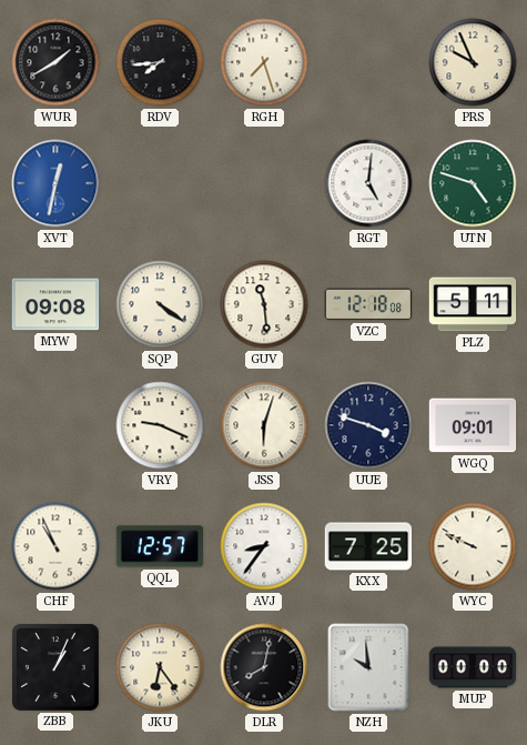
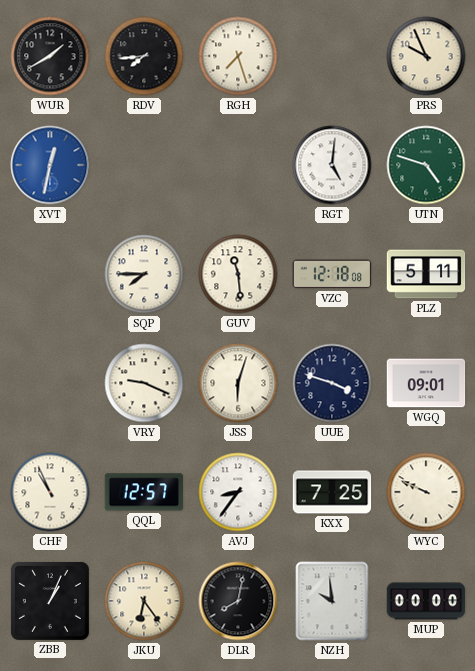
MYW: 09:08 -> none
SQP: 4:21 -> 7:45
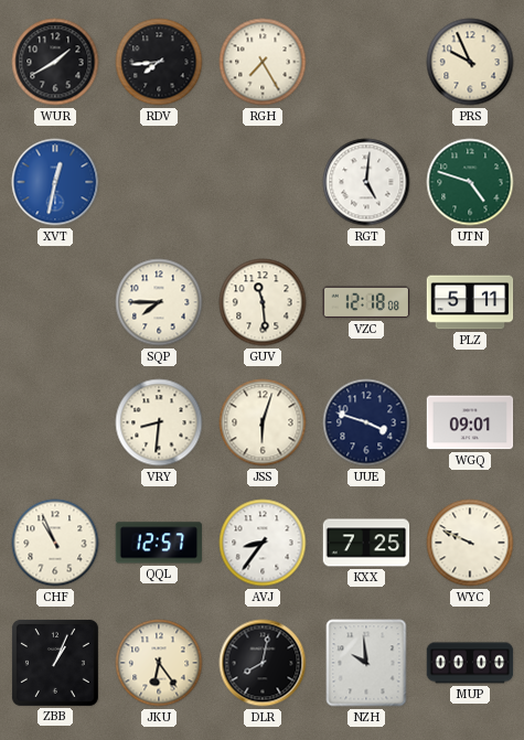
RGH: 7:27 -> 7:25
VRY: 9:19 -> 8:31
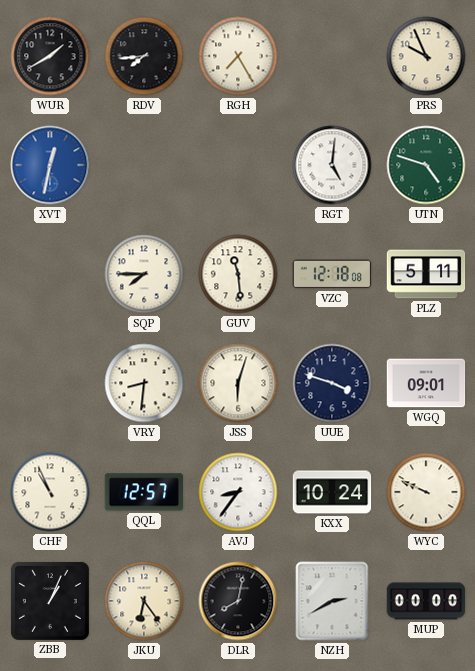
KXX: 7:25 -> 10:24
NZH: 9:59 -> 2:40
